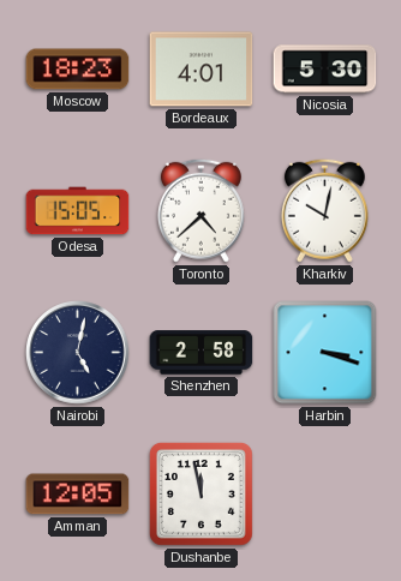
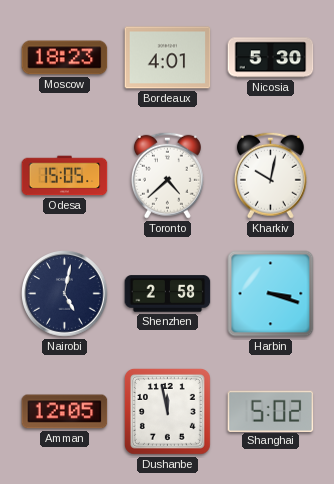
Shanghai: none -> 5:02
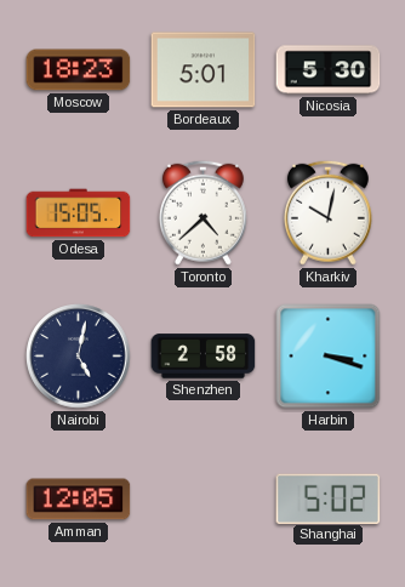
Bordeaux: 4:01 -> 5:01
Dushanbe: 11:58 -> none
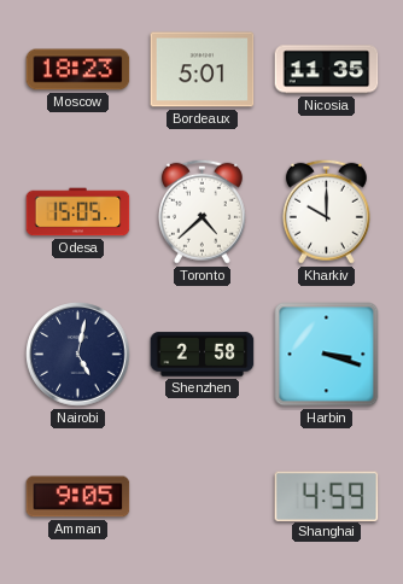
Nicosia: 5:30 -> 11:35
Kharkiv: 10:02 -> 10:00
Amman: 12:05 -> 9:05
Shanghai: 5:02 -> 4:59
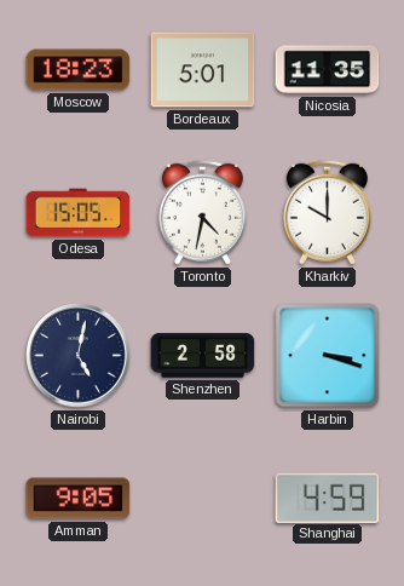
Toronto: 4:38 -> 4:32
